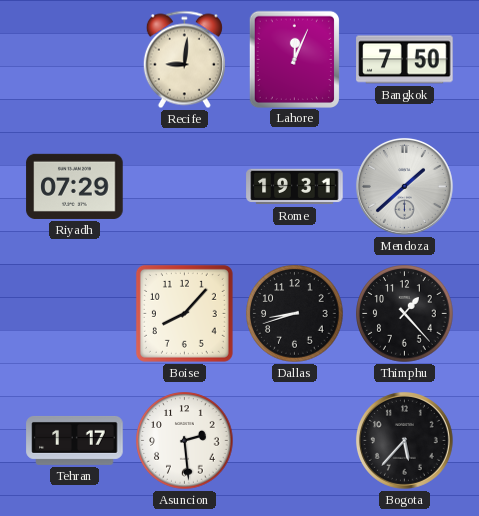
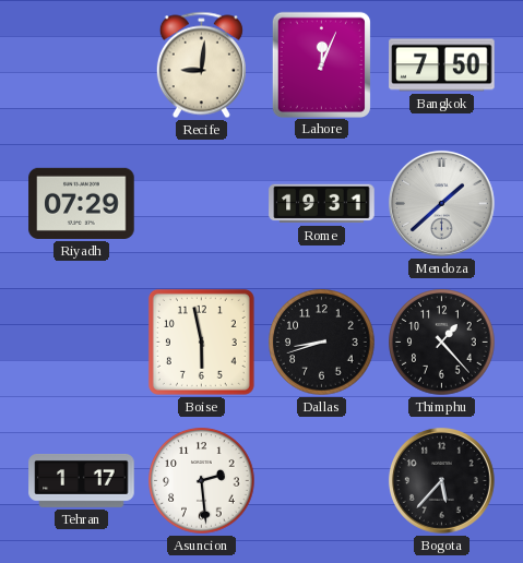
Boise: 8:07 -> 5:58
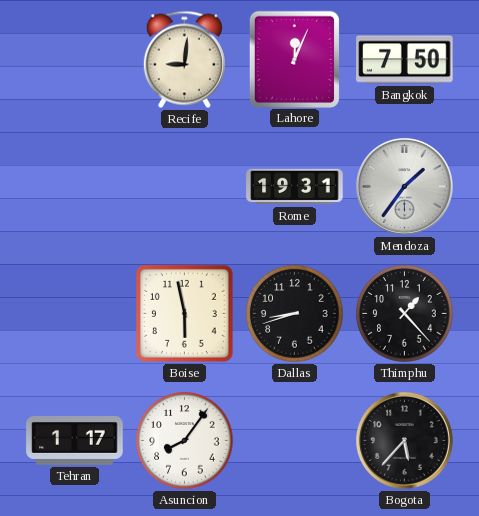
Riyadh: 07:29 -> none
Mendoza: 1:38 -> 1:36
Asuncion: 2:29 -> 8:06
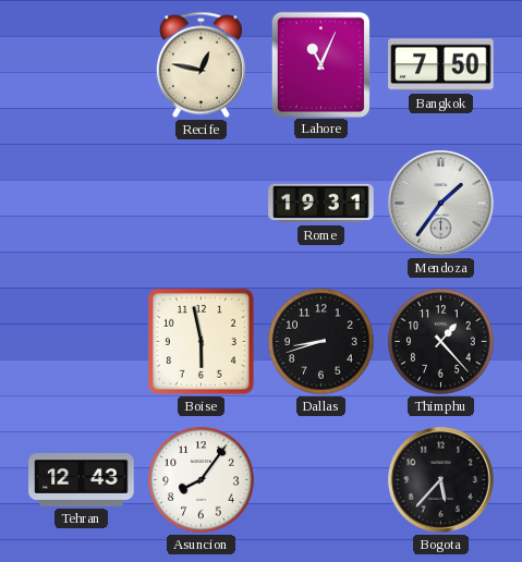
Recife: 9:01 -> 12:47
Lahore: 12:04 -> 11:04
Tehran: 1:17 -> 12:43
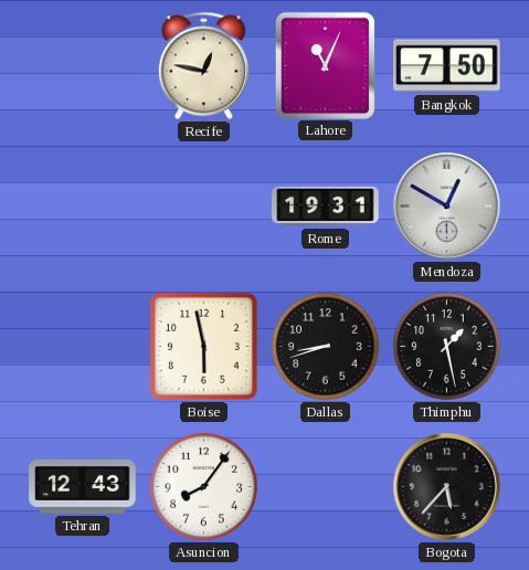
Mendoza: 1:36 -> 12:50
Thimphu: 1:23 -> 1:28
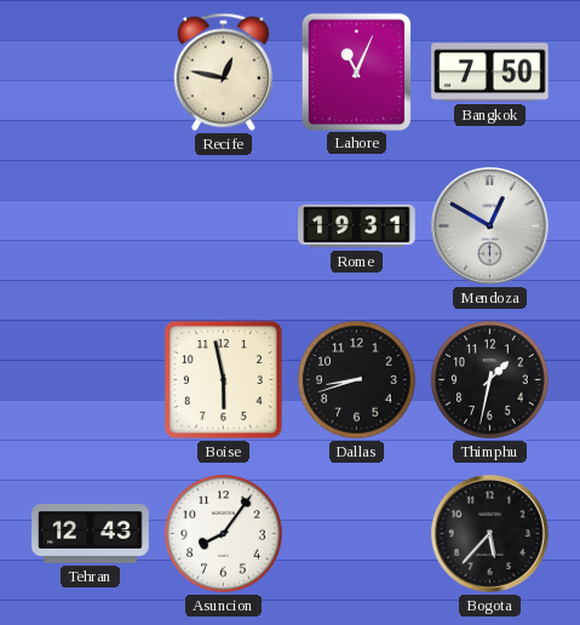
Thimphu: 1:28 -> 1:32
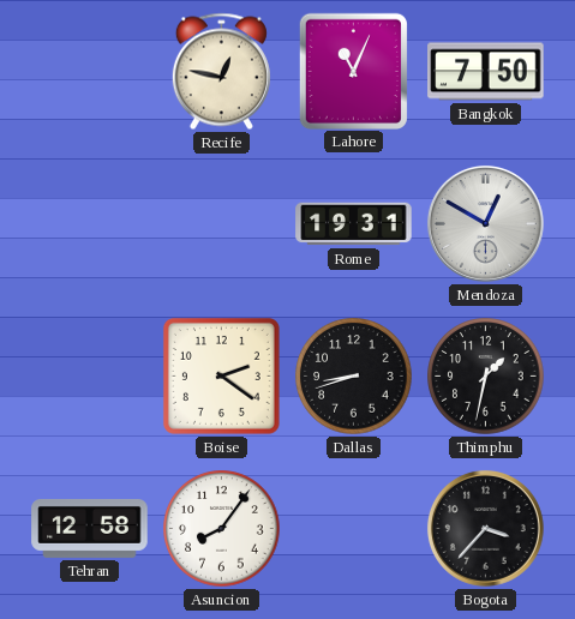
Boise: 5:58 -> 2:21
Tehran: 12:43 -> 12:58
Bogota: 5:37 -> 3:37
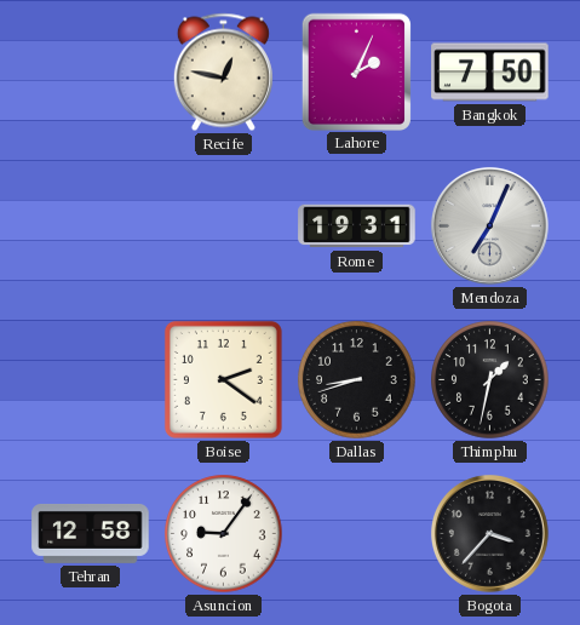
Lahore: 11:04 -> 2:04
Mendoza: 12:50 -> 7:04
Asuncion: 8:06 -> 9:06
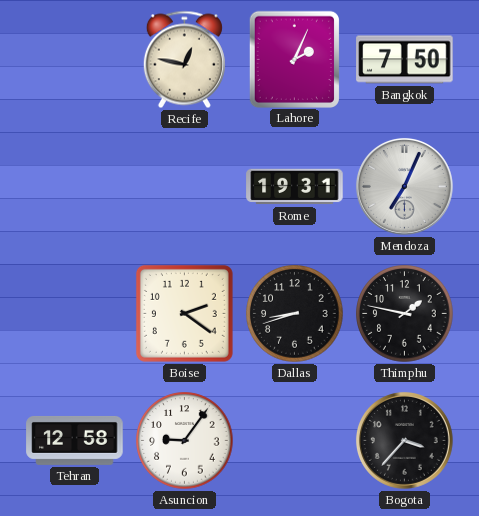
Thimphu: 1:32 -> 1:47
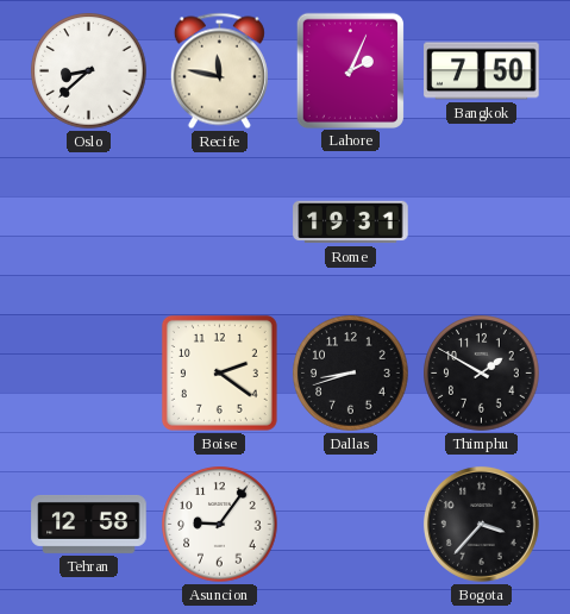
Oslo: none -> 8:38
Recife: 12:47 -> 11:47
Mendoza: 7:04 -> none
Thimphu: 1:47 -> 1:50
